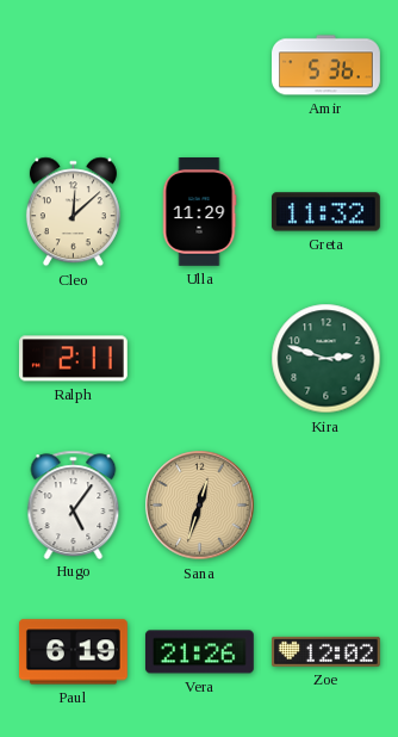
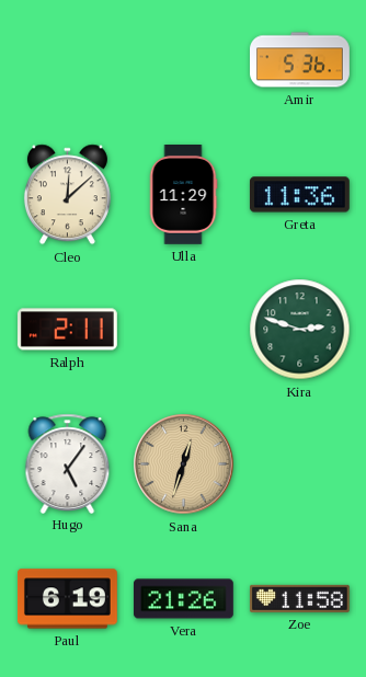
Greta: 11:32 -> 11:36
Zoe: 12:02 -> 11:58
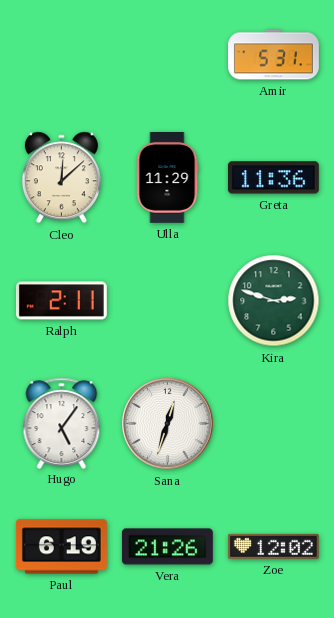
Amir: 5:36 -> 5:31
Sana dial: champagne -> white
Zoe: 11:58 -> 12:02
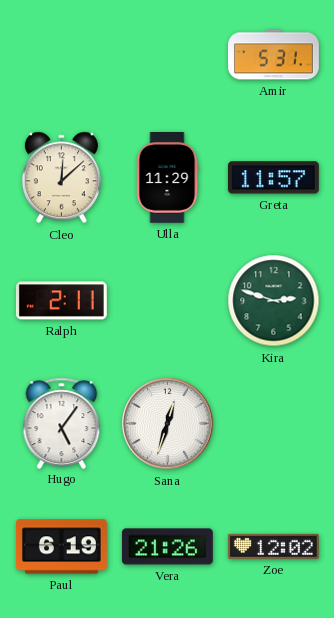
Greta: 11:36 -> 11:57
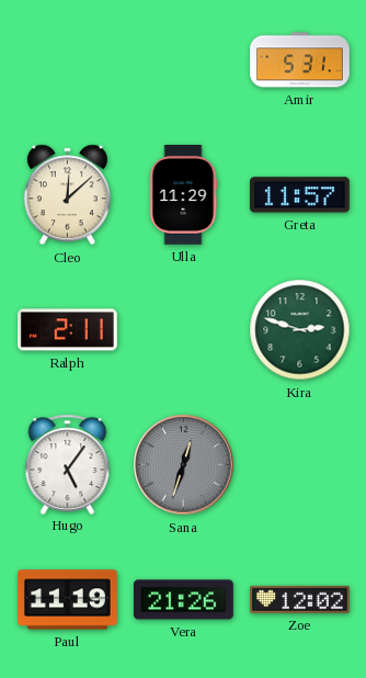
Sana dial: white -> grey
Paul: 6:19 -> 11:19
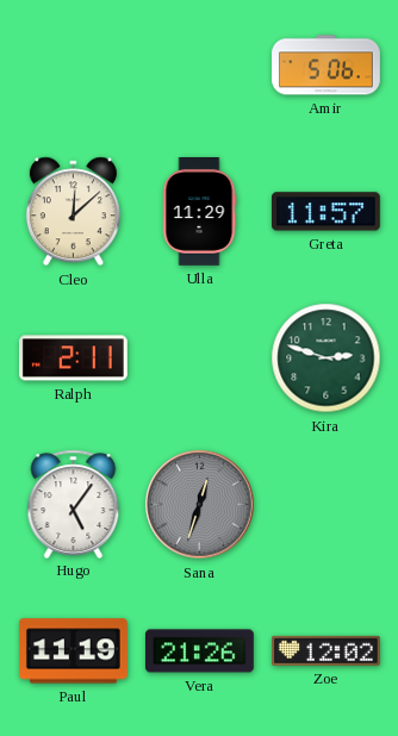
Amir: 5:31 -> 5:06
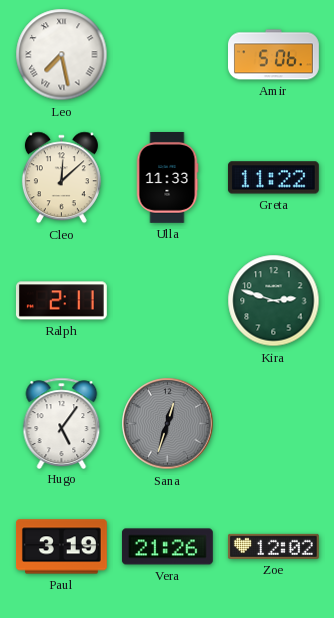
Leo: none -> 7:28
Ulla: 11:29 -> 11:33
Greta: 11:57 -> 11:22
Paul: 11:19 -> 3:19
